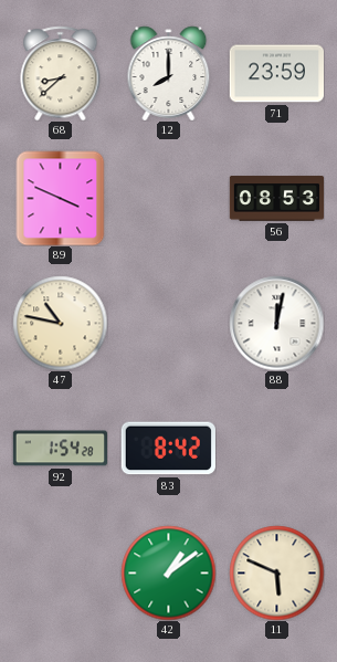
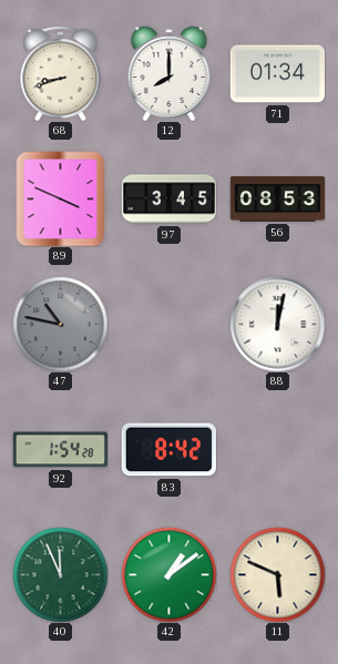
68: 8:38 -> 8:42
71: 23:59 -> 01:34
97: none -> 3:45
47 dial: cream -> grey
40: none -> 11:56
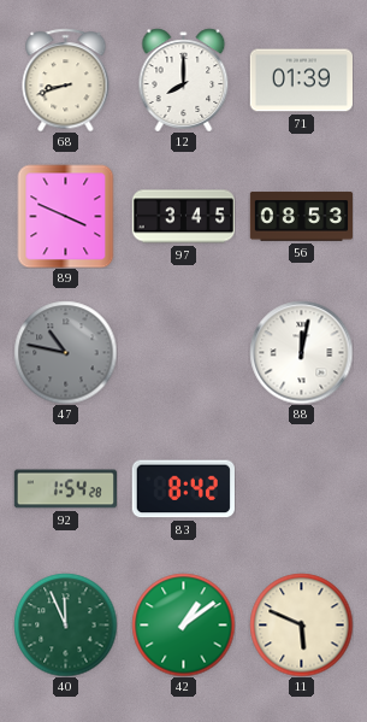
71: 01:34 -> 01:39
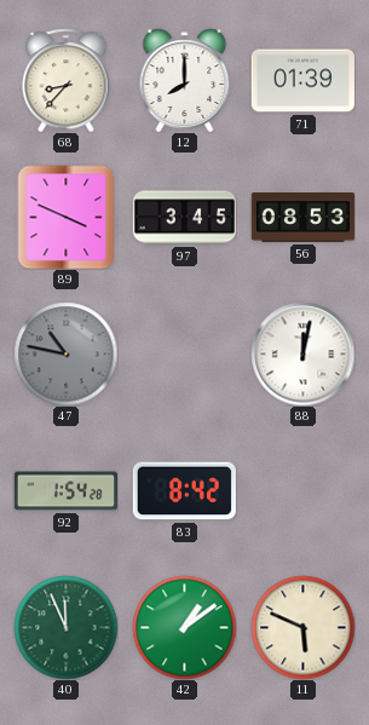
68: 8:42 -> 8:37
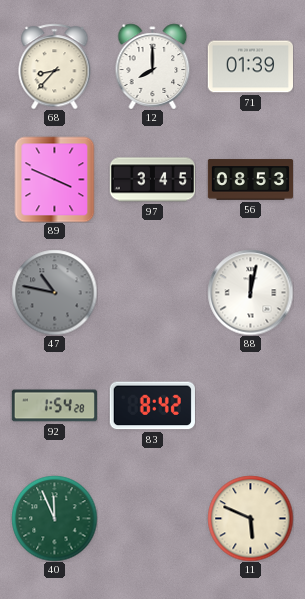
42: 1:09 -> none
